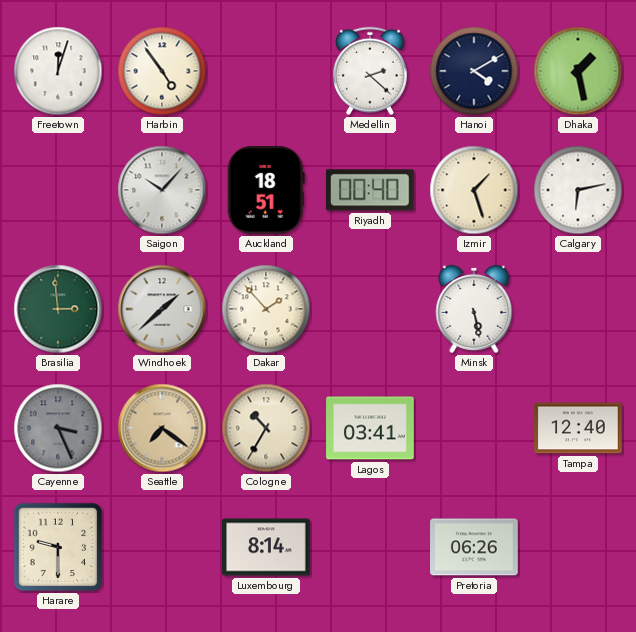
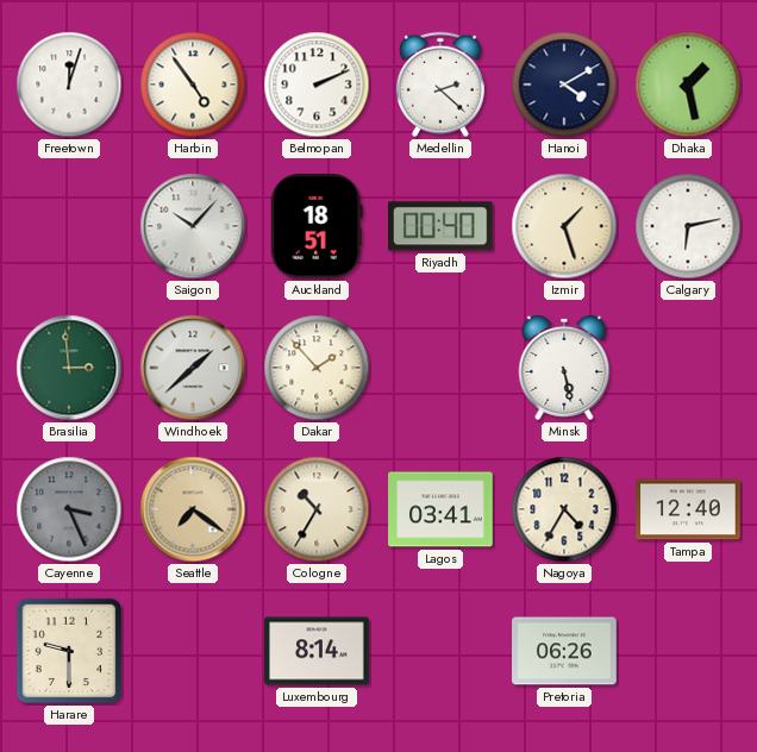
Belmopan: none -> 2:11
Nagoya: none -> 4:35
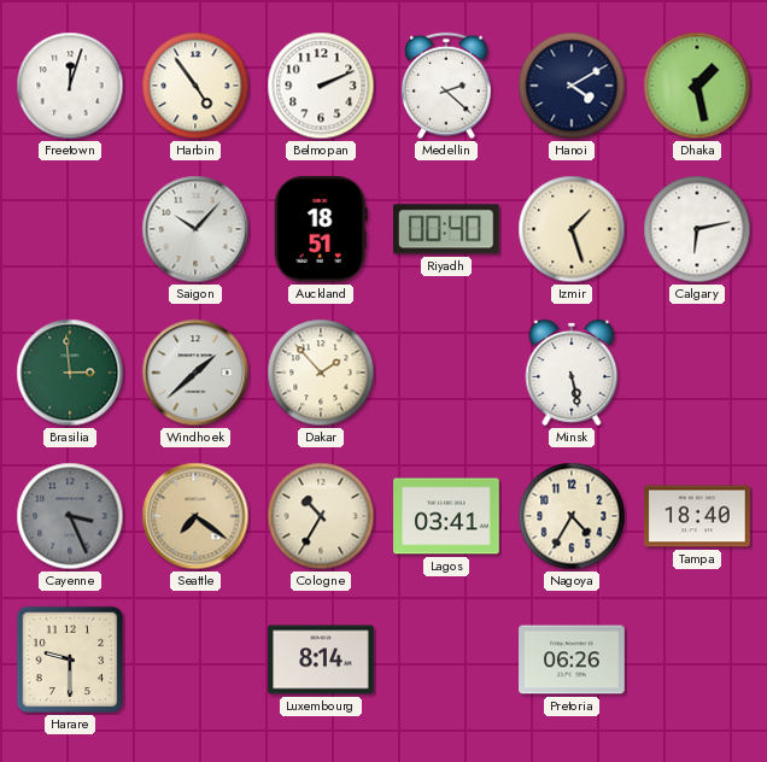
Tampa: 12:40 -> 18:40
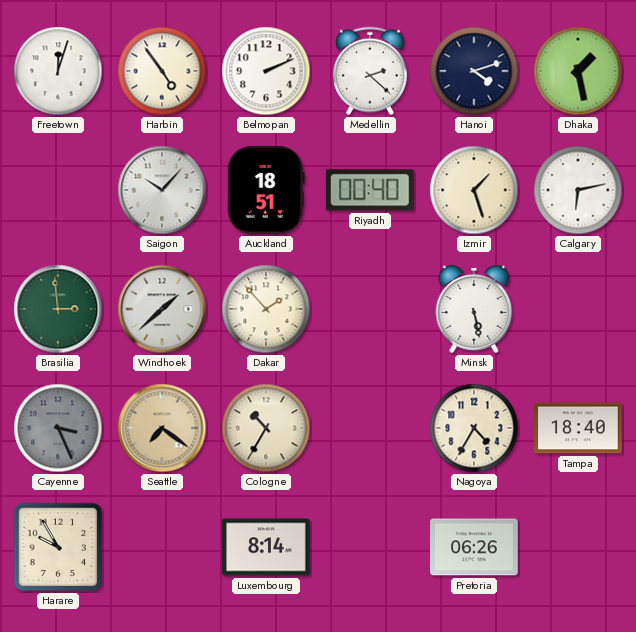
Hanoi: 4:10 -> 4:12
Lagos: 03:41 -> none
Harare: 9:30 -> 9:55
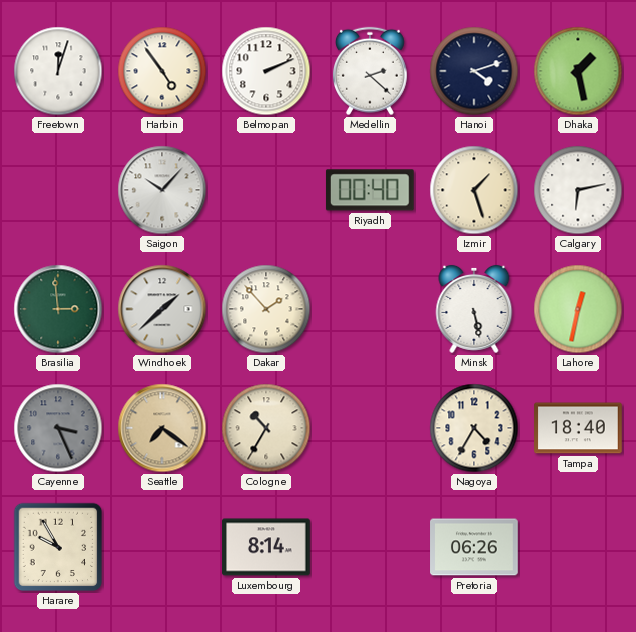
Auckland: 18:51 -> none
Lahore: none -> 12:32
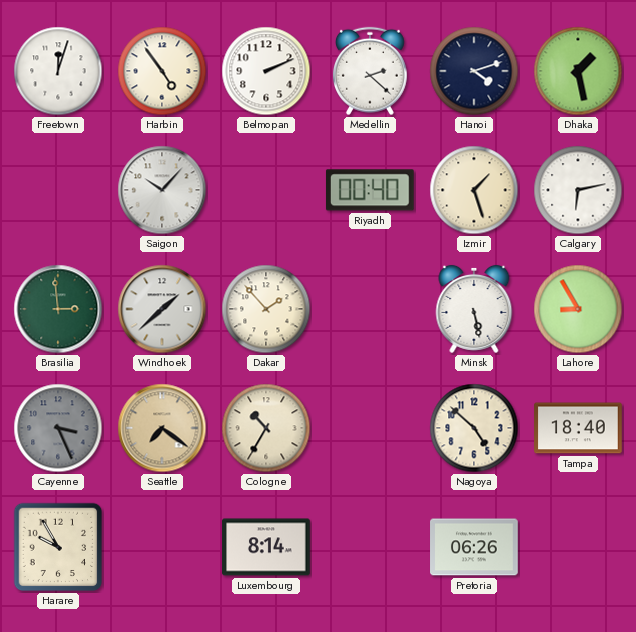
Lahore: 12:32 -> 8:55
Nagoya: 4:35 -> 4:52
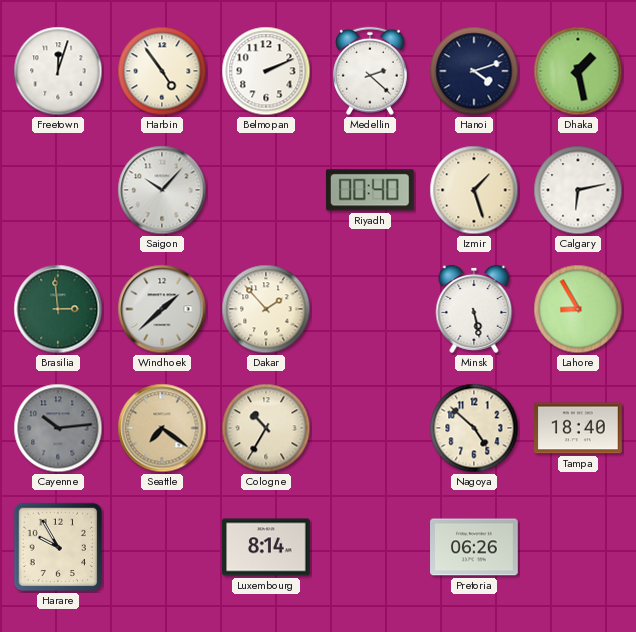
Cayenne: 3:26 -> 10:14
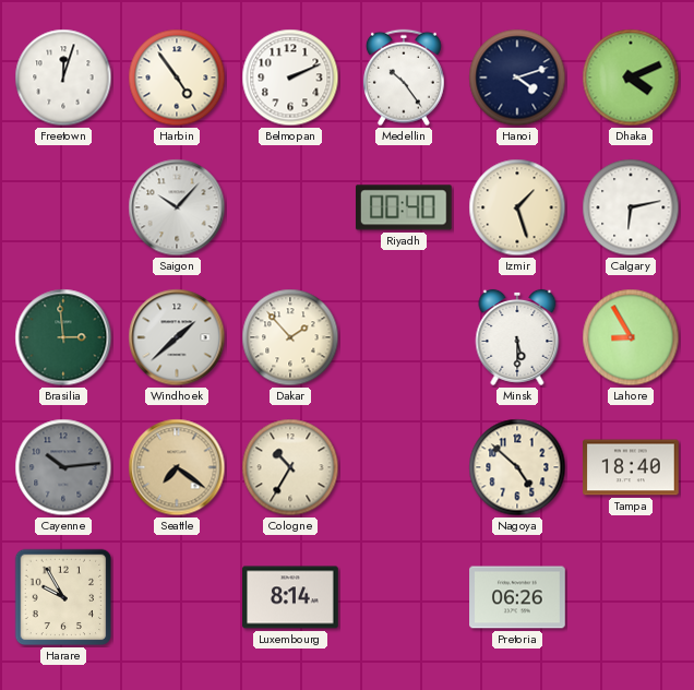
Medellin: 2:22 -> 10:24
Dhaka: 1:28 -> 4:11
Minsk: 5:28 -> 5:30
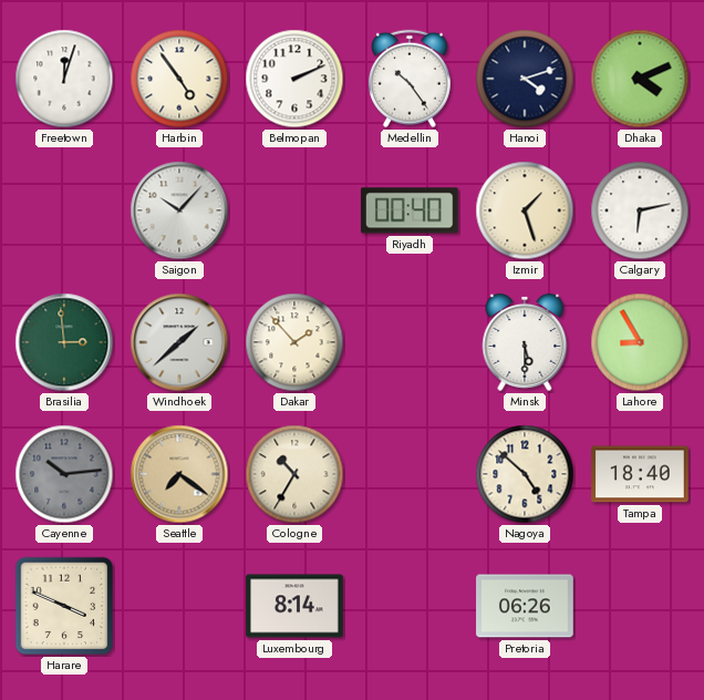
Harare: 9:55 -> 3:49
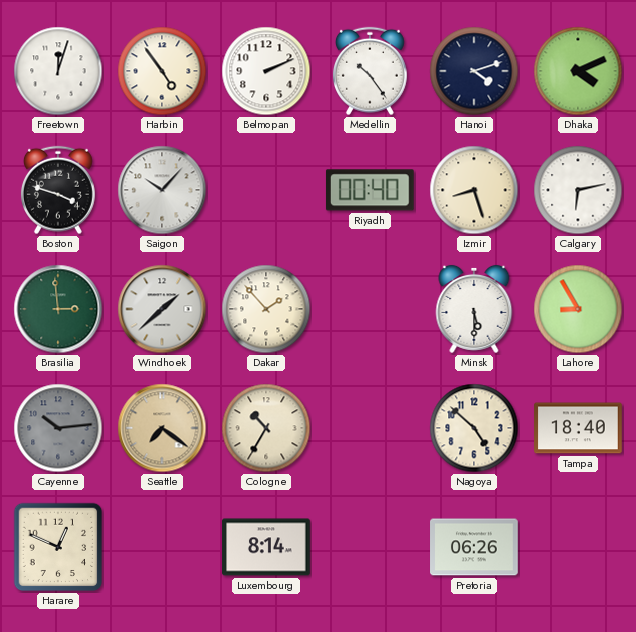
Boston: none -> 3:48
Izmir: 1:27 -> 8:27
Harare: 3:49 -> 12:49
